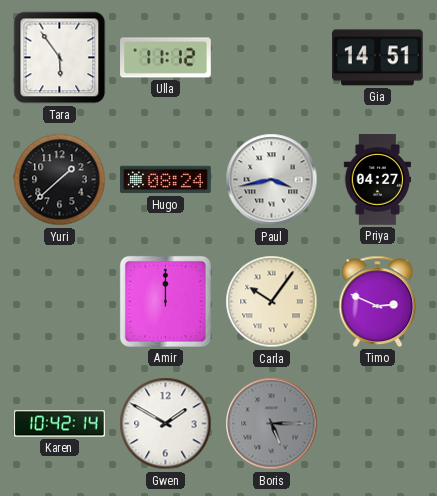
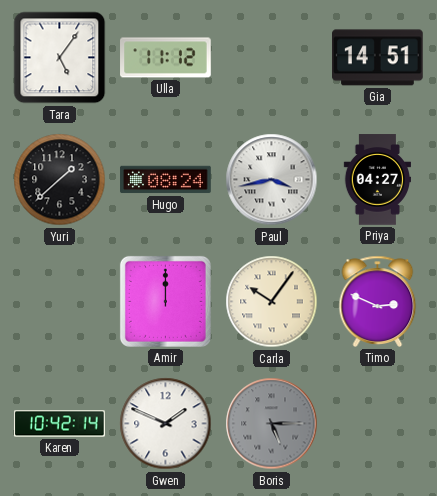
Tara: 5:54 -> 5:06
Gwen: 1:50 -> 1:49
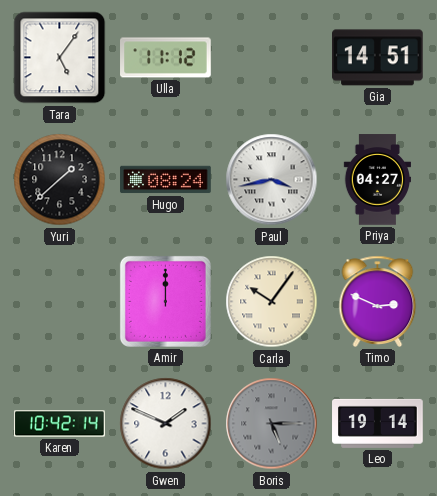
Leo: none -> 19:14
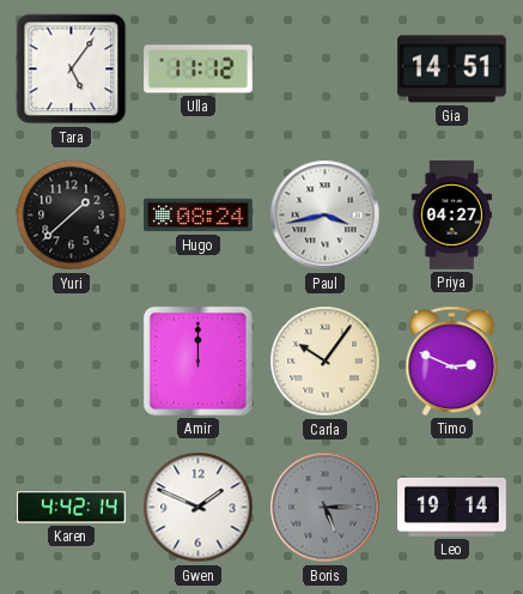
Karen: 10:42 -> 4:42
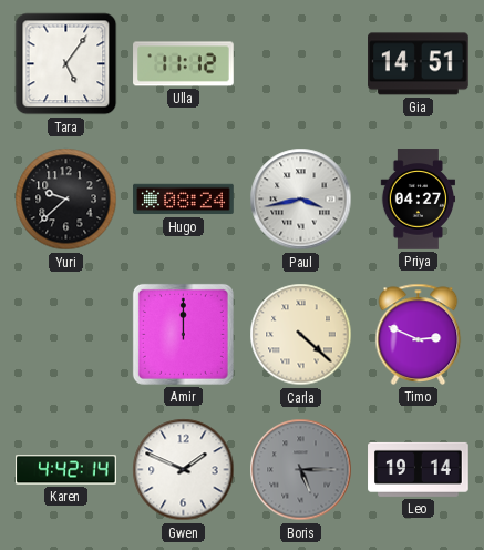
Yuri: 1:38 -> 9:38
Carla: 10:06 -> 4:22
